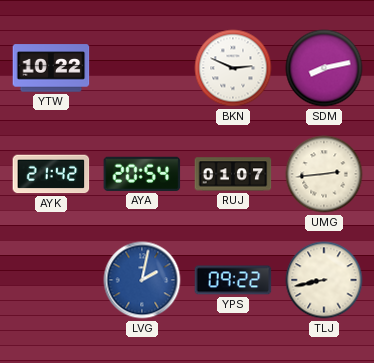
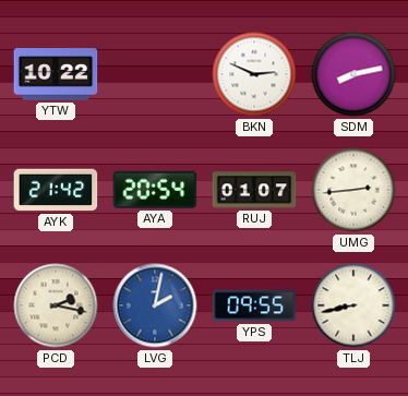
PCD: none -> 2:17
YPS: 09:22 -> 09:55
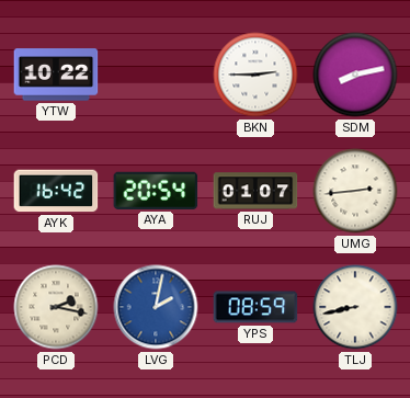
BKN: 2:49 -> 2:45
AYK: 21:42 -> 16:42
YPS: 09:55 -> 08:59
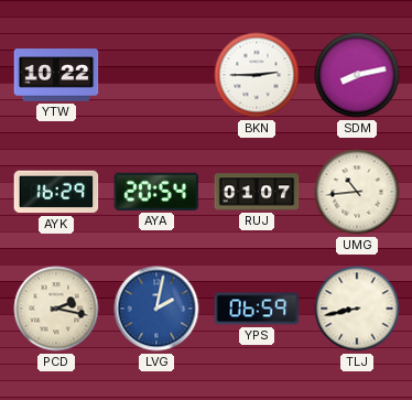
AYK: 16:42 -> 16:29
UMG: 2:44 -> 10:44
YPS: 08:59 -> 06:59
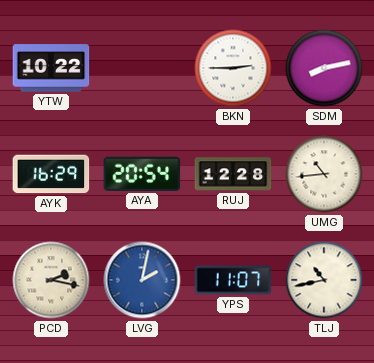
RUJ: 01:07 -> 12:28
YPS: 06:59 -> 11:07
TLJ: 8:43 -> 10:43
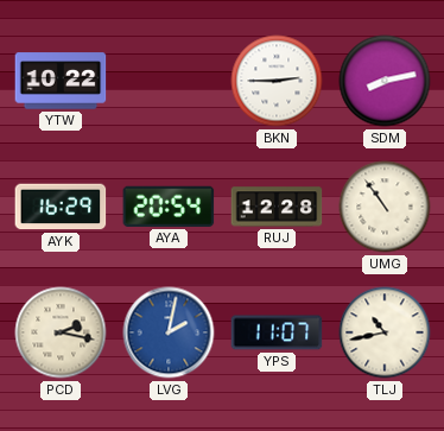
UMG: 10:44 -> 10:54
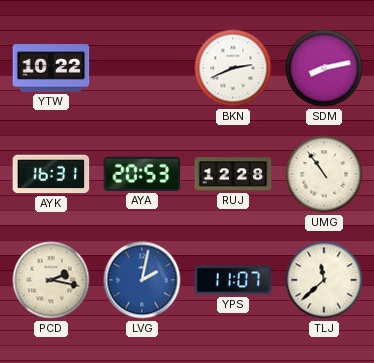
BKN: 2:45 -> 2:41
AYK: 16:29 -> 16:31
AYA: 20:54 -> 20:53
TLJ: 10:43 -> 11:38
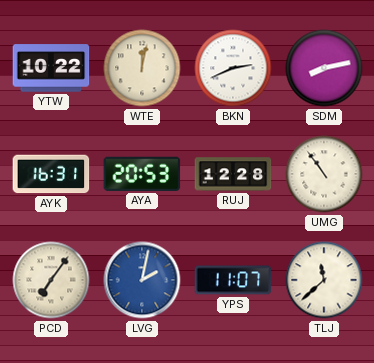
WTE: none -> 12:02
PCD: 2:17 -> 7:06
